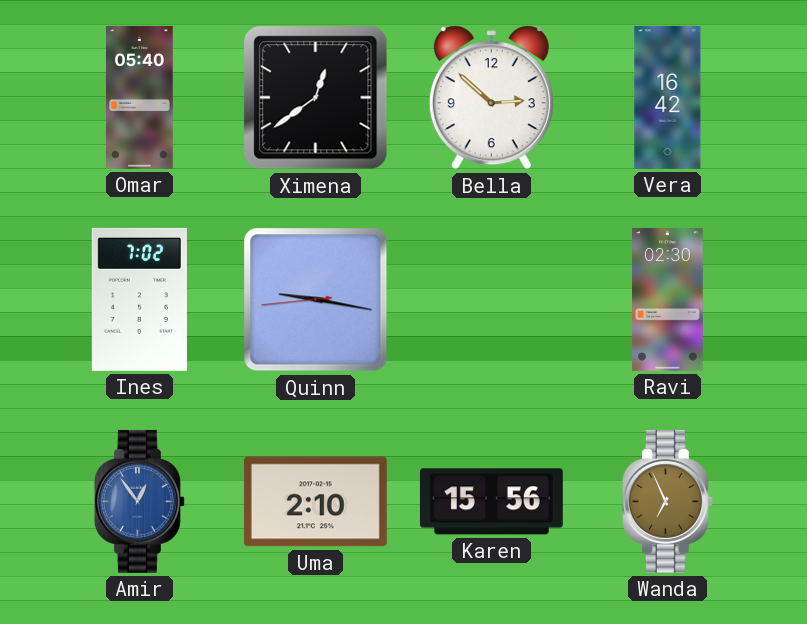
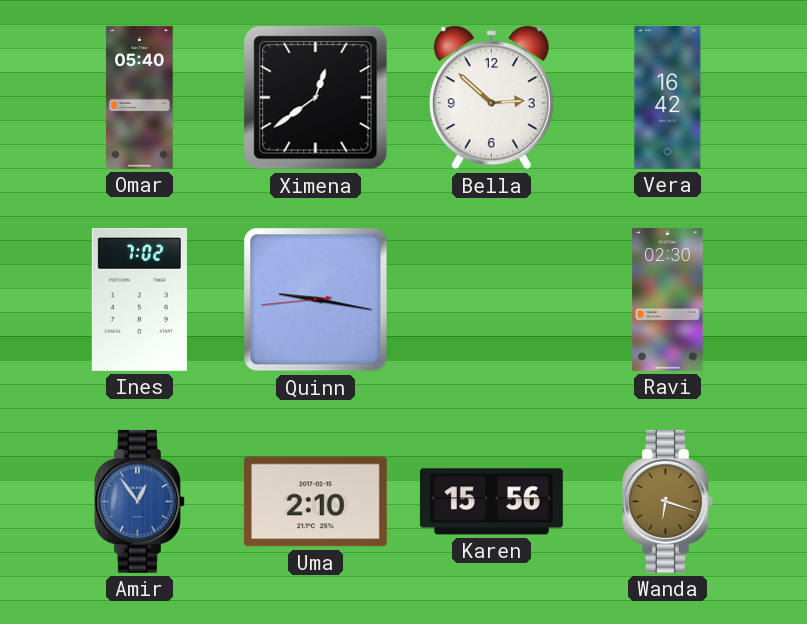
Wanda: 6:56 -> 6:18
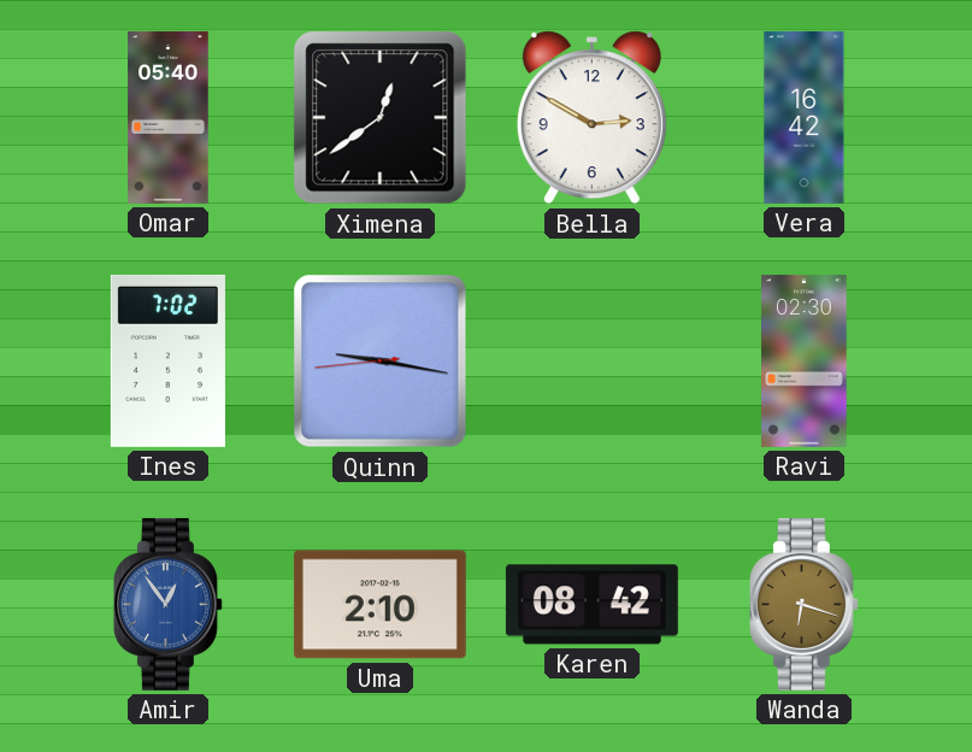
Bella: 2:52 -> 2:50
Karen: 15:56 -> 08:42
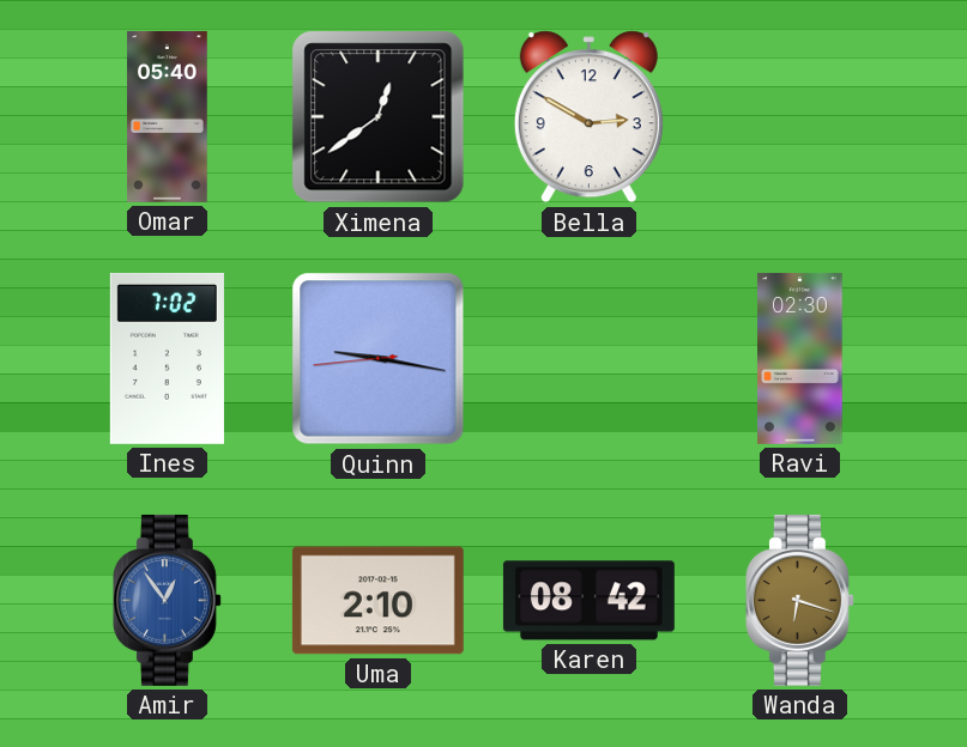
Vera: 16:42 -> none
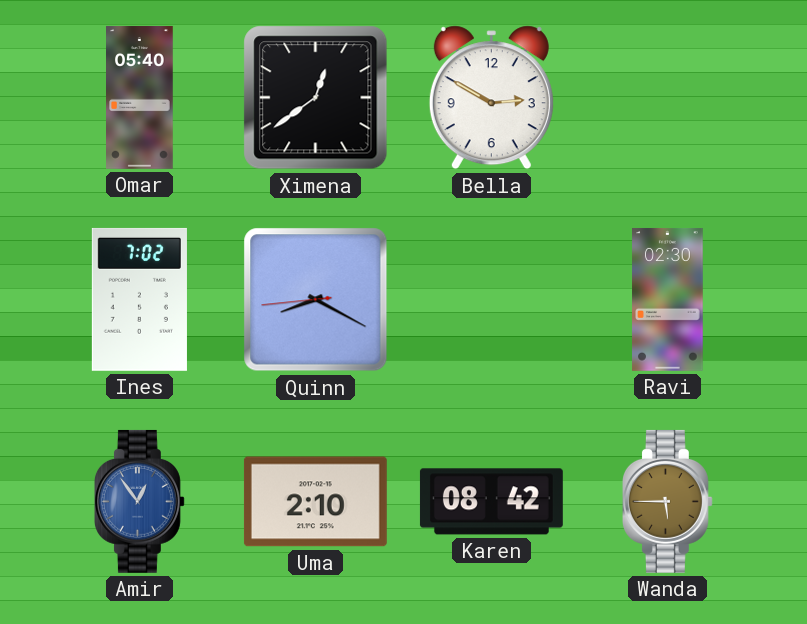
Quinn: 9:16 -> 8:19
Wanda: 6:18 -> 5:45
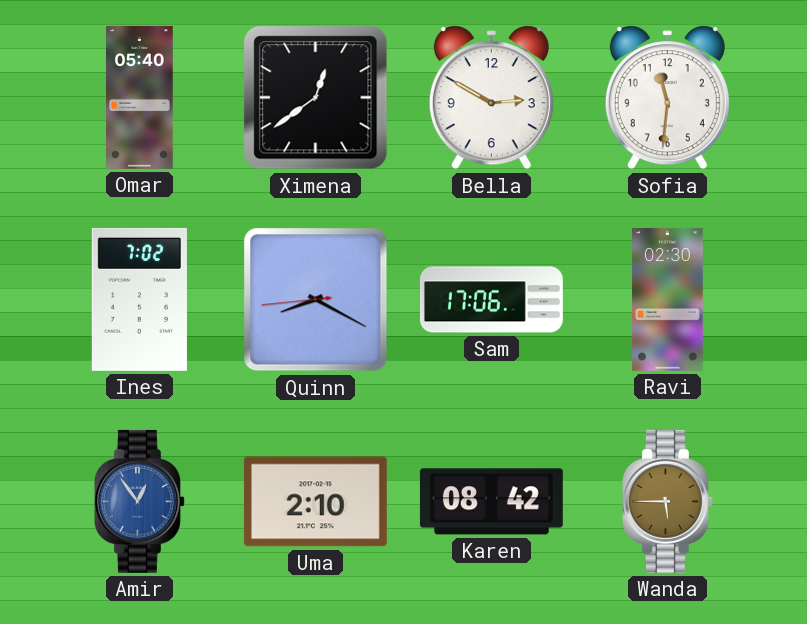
Sofia: none -> 11:31
Sam: none -> 17:06
